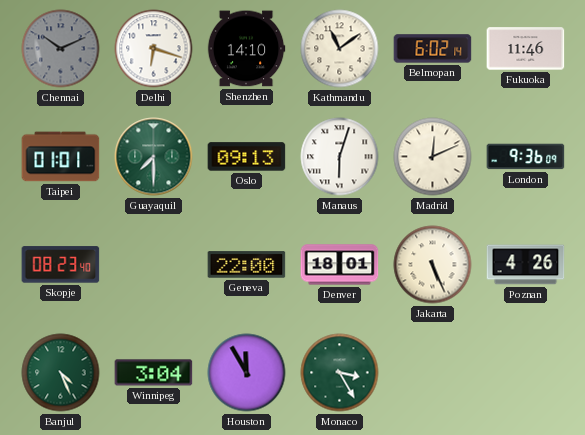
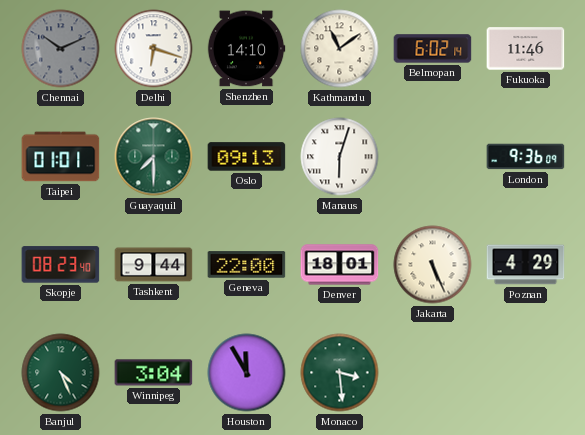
Madrid: 12:11 -> none
Tashkent: none -> 9:44
Poznan: 4:26 -> 4:29
Monaco: 3:25 -> 3:29
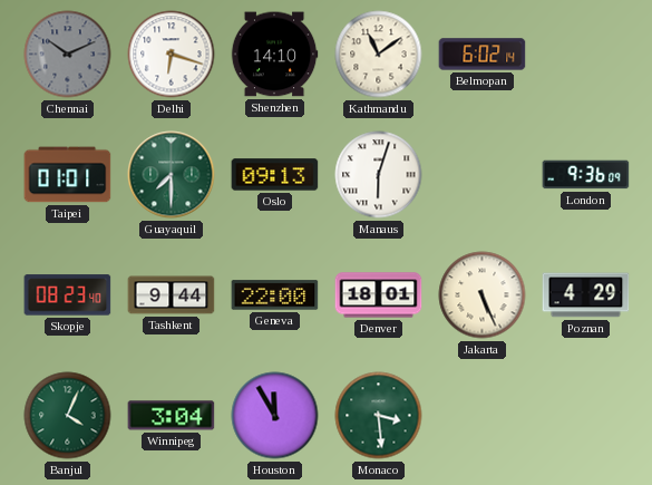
Fukuoka: 11:46 -> none
Banjul: 4:26 -> 4:04
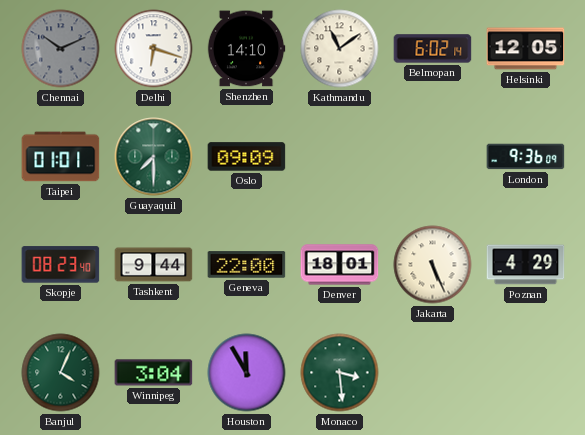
Helsinki: none -> 12:05
Oslo: 09:13 -> 09:09
Manaus: 6:03 -> none
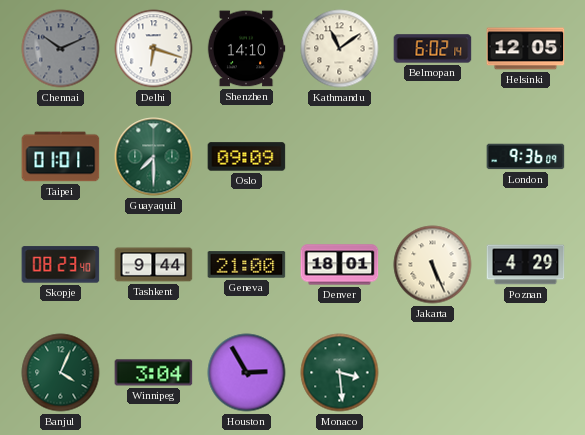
Geneva: 22:00 -> 21:00
Houston: 11:55 -> 2:55
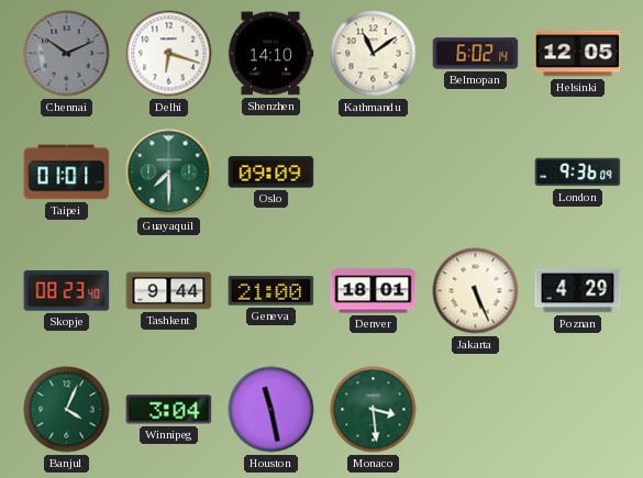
Houston: 2:55 -> 11:28
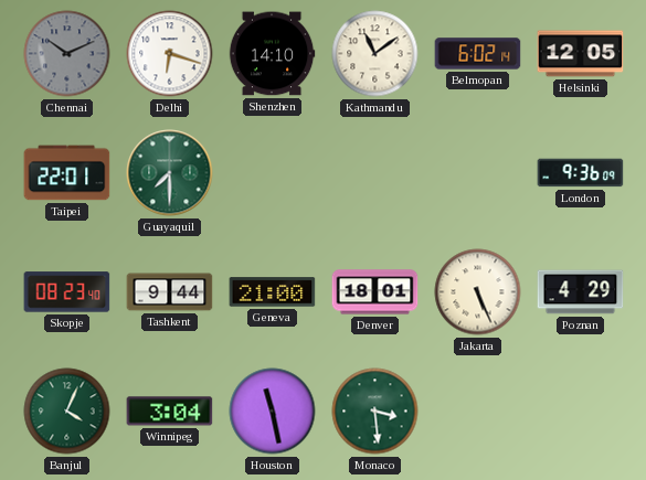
Taipei: 01:01 -> 22:01
Oslo: 09:09 -> none
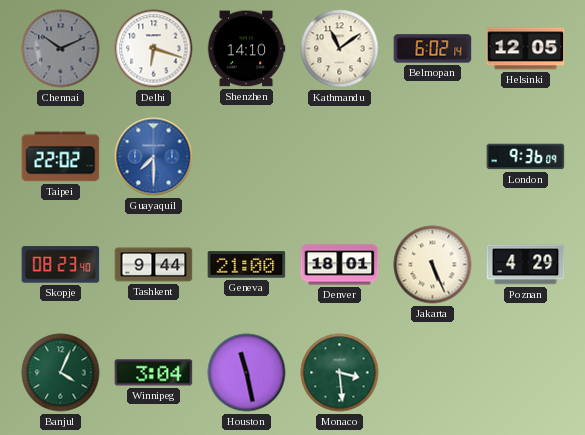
Taipei: 22:01 -> 22:02
Guayaquil dial: green -> blue
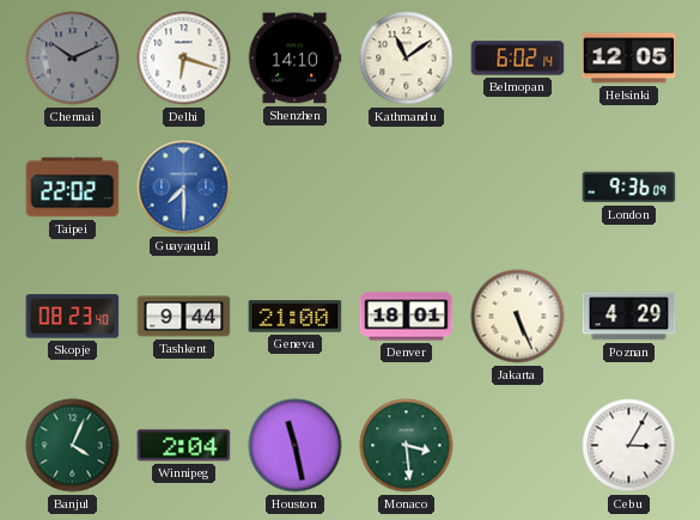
Winnipeg: 3:04 -> 2:04
Cebu: none -> 3:05
